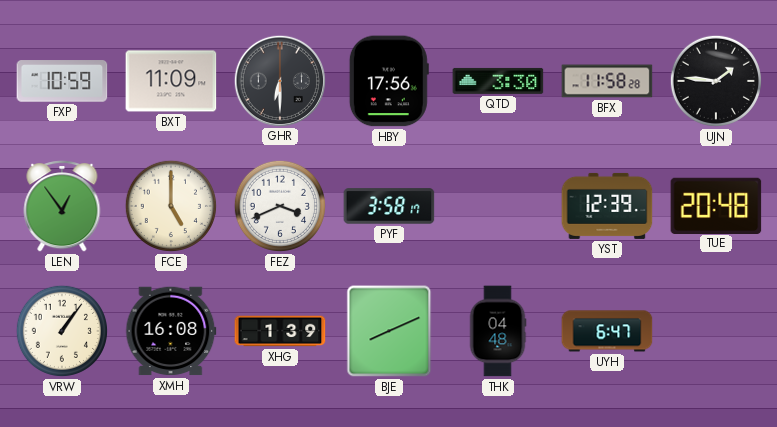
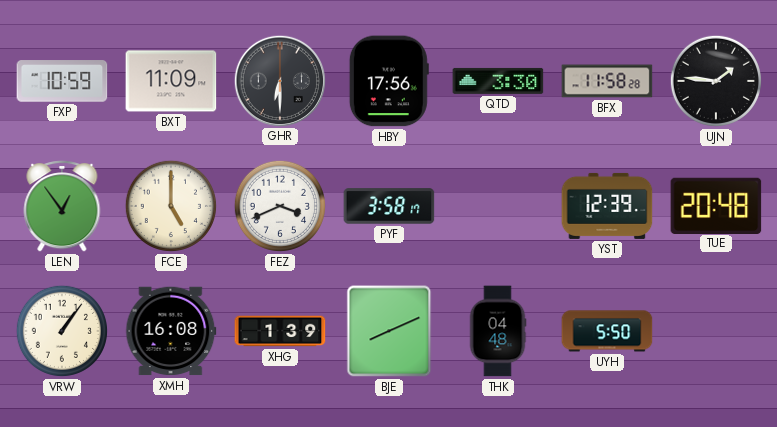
UYH: 6:47 -> 5:50
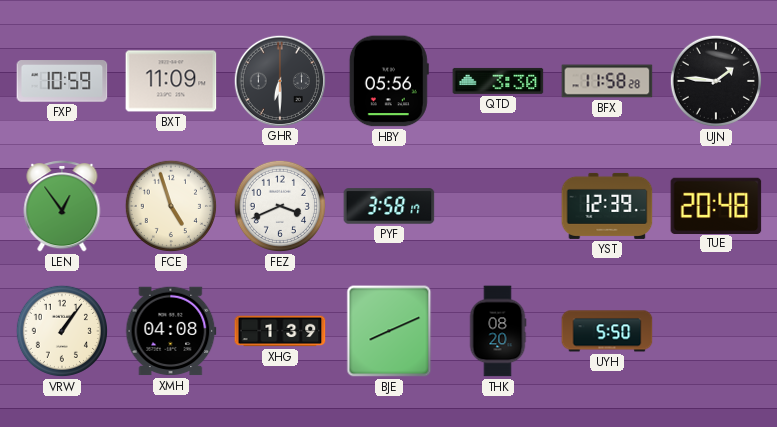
HBY: 17:56 -> 05:56
FCE: 5:00 -> 4:57
XMH: 16:08 -> 04:08
THK: 04:48 -> 08:20
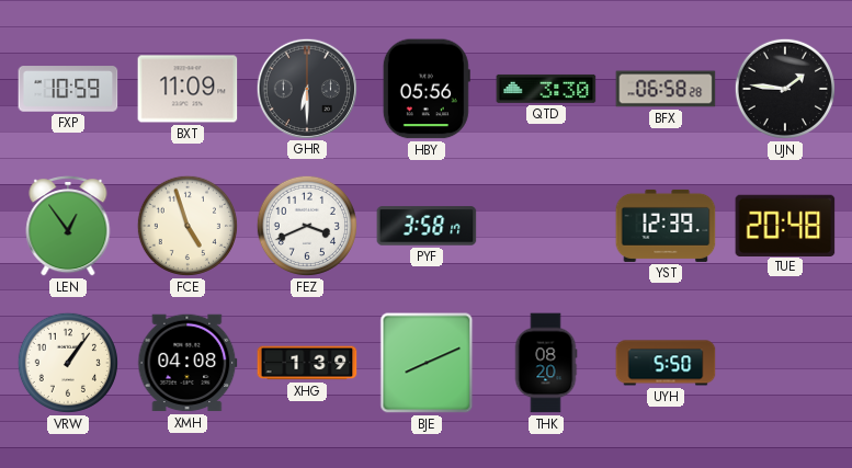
BFX: 11:58 -> 06:58
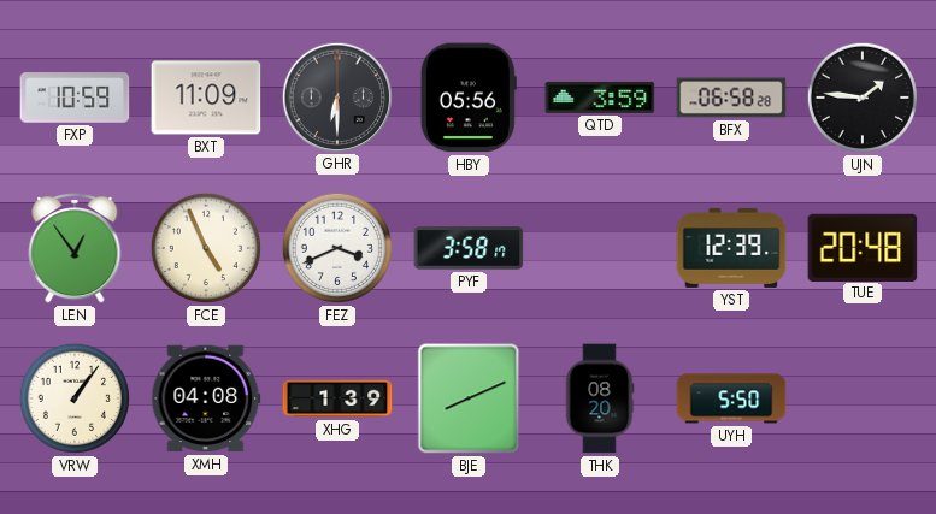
QTD: 3:30 -> 3:59
FCE: 4:57 -> 4:56
